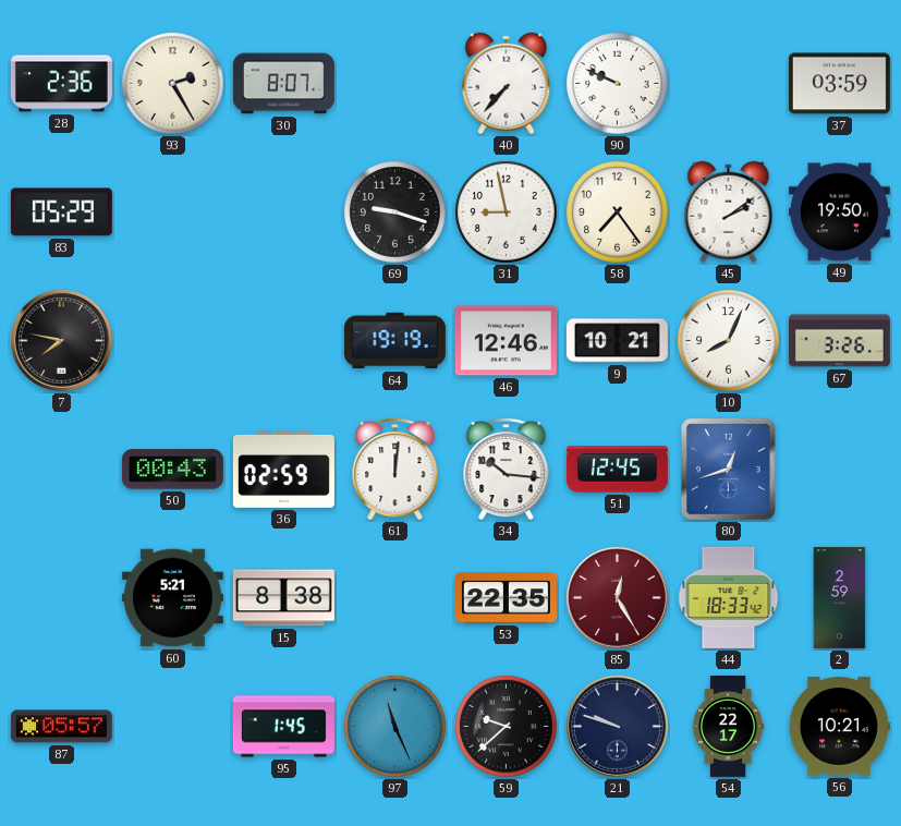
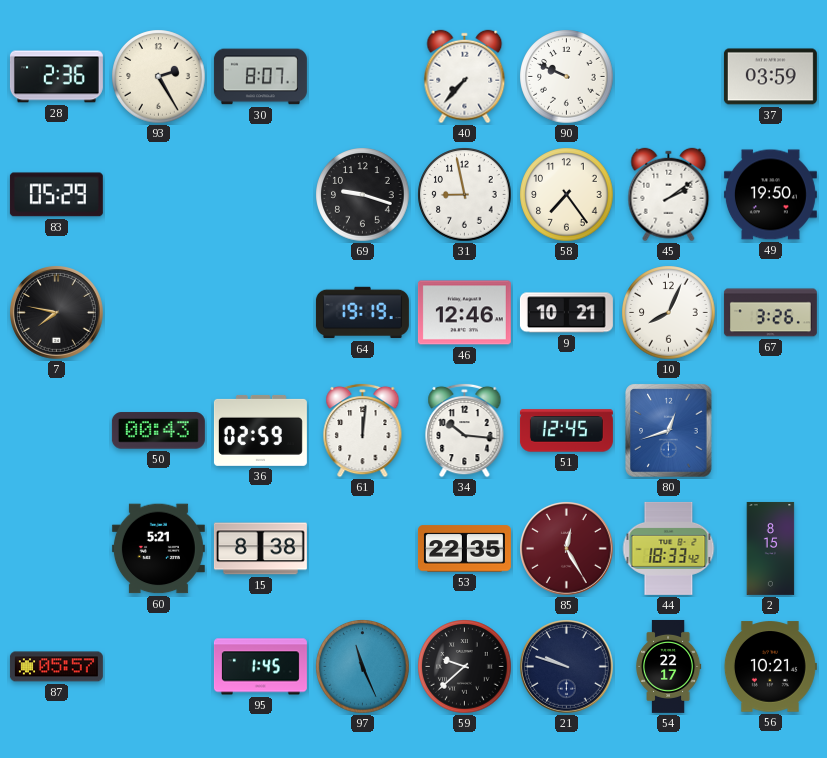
2: 2:59 -> 8:15
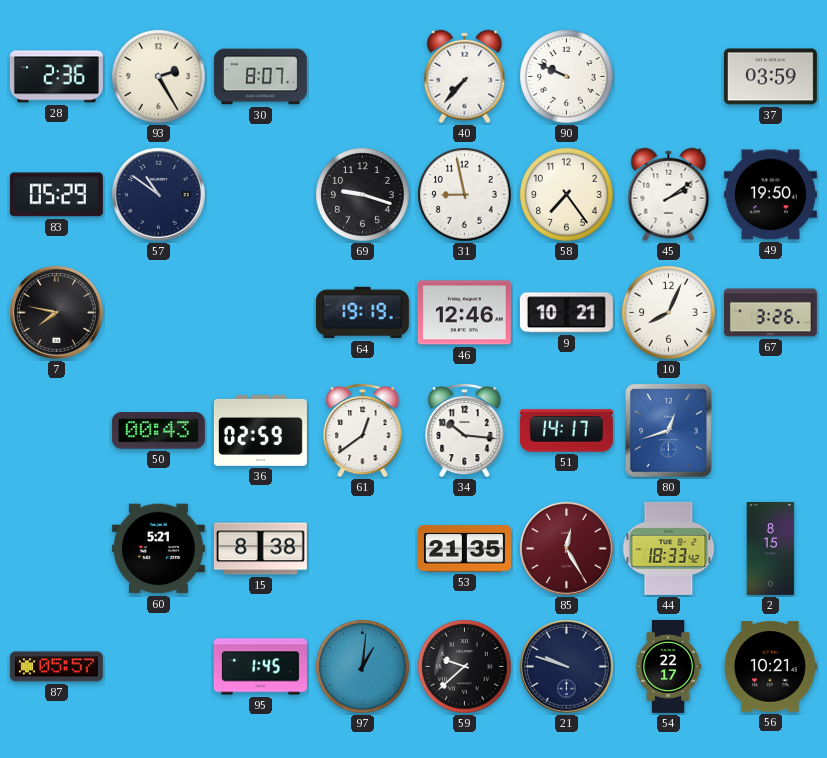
57: none -> 10:51
61: 12:01 -> 12:39
51: 12:45 -> 14:17
53: 22:35 -> 21:35
97: 11:26 -> 1:01
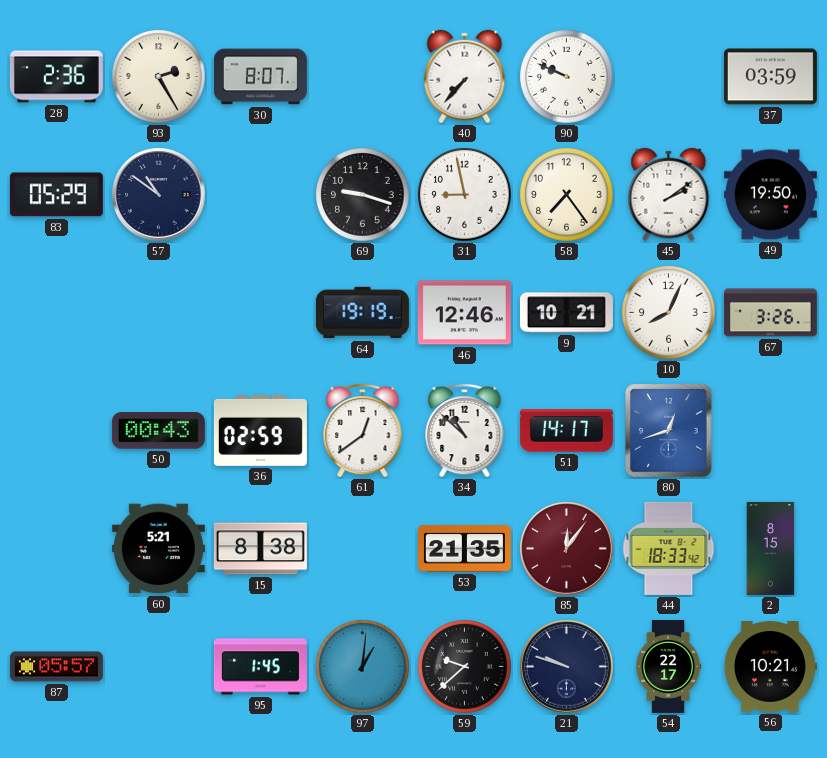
7: 7:47 -> none
34: 10:16 -> 10:52
85: 12:25 -> 12:06
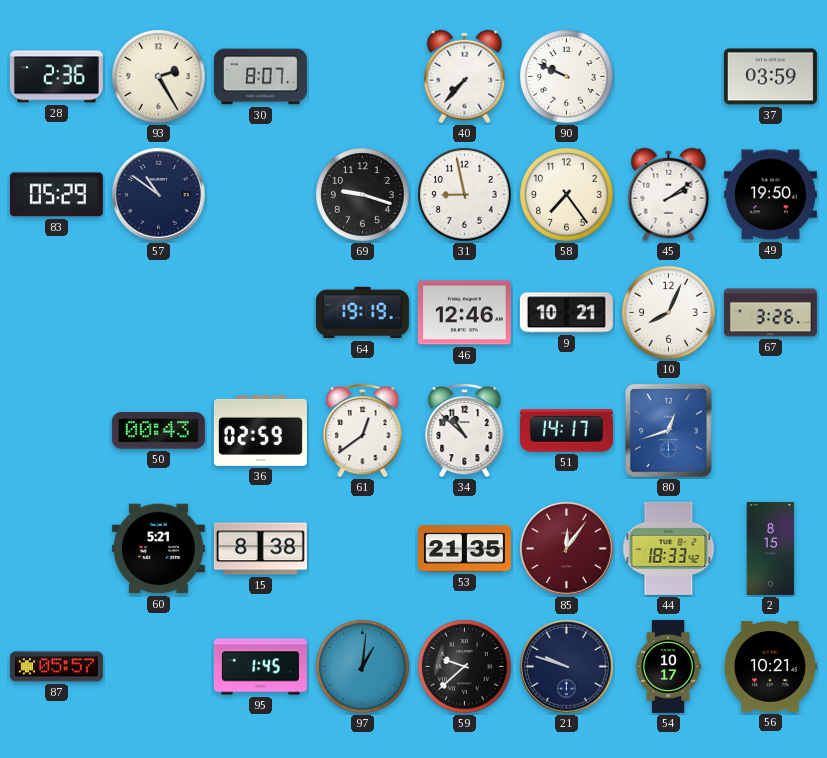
54: 22:17 -> 10:17
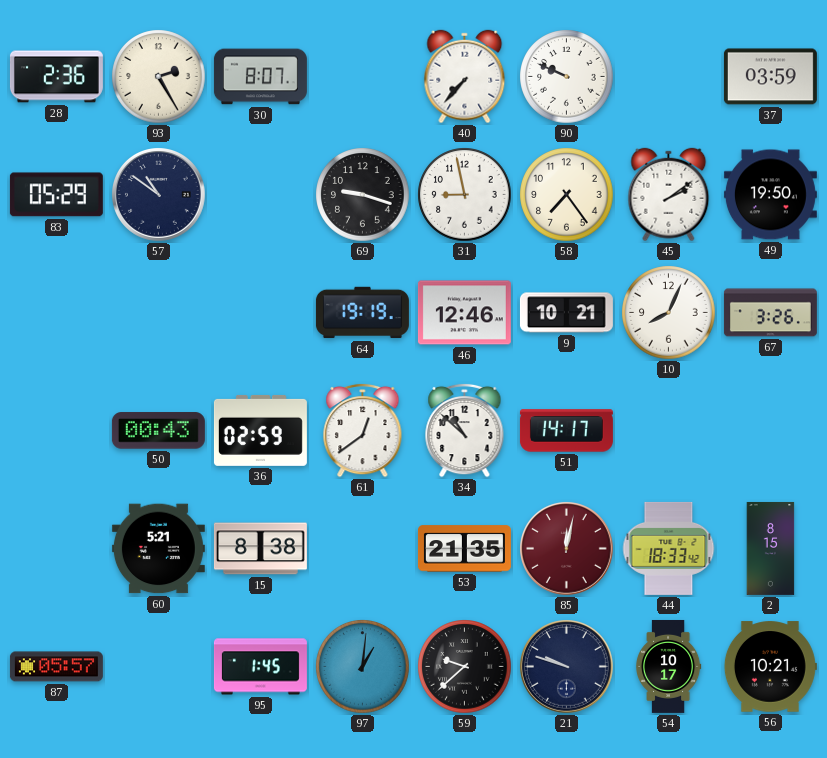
80: 12:42 -> none
85: 12:06 -> 12:02
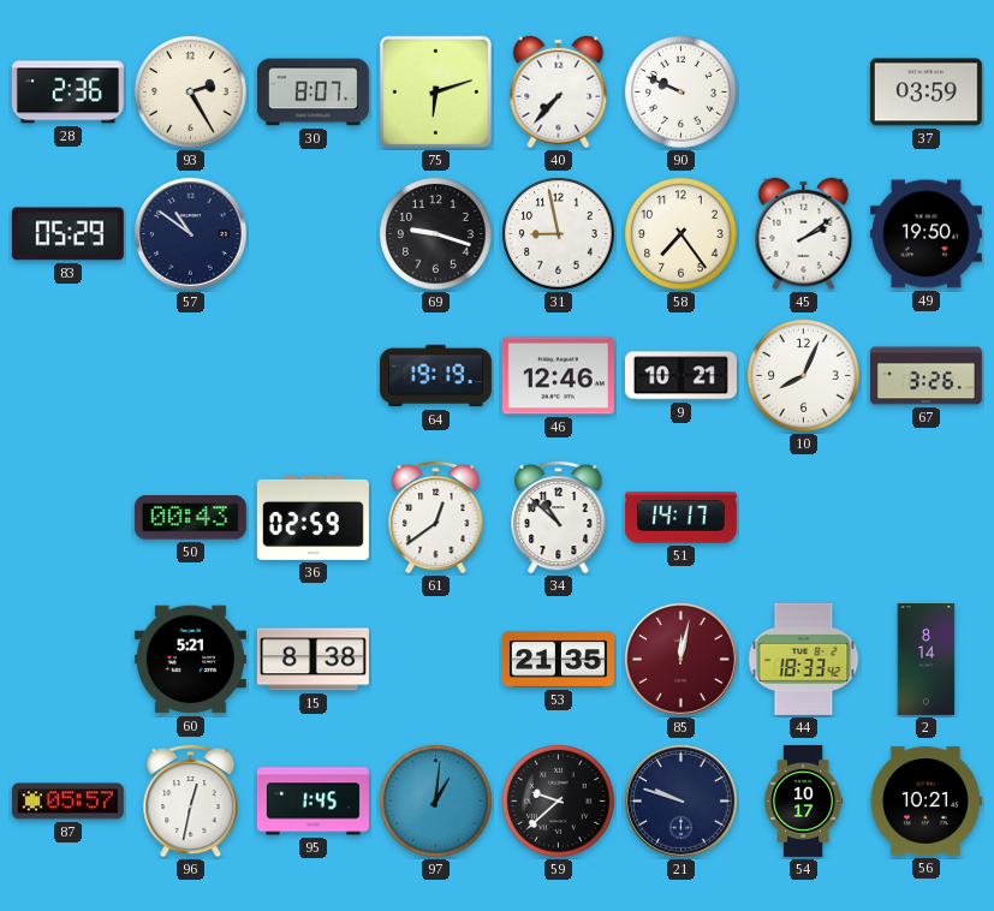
75: none -> 6:12
2: 8:15 -> 8:14
96: none -> 12:32
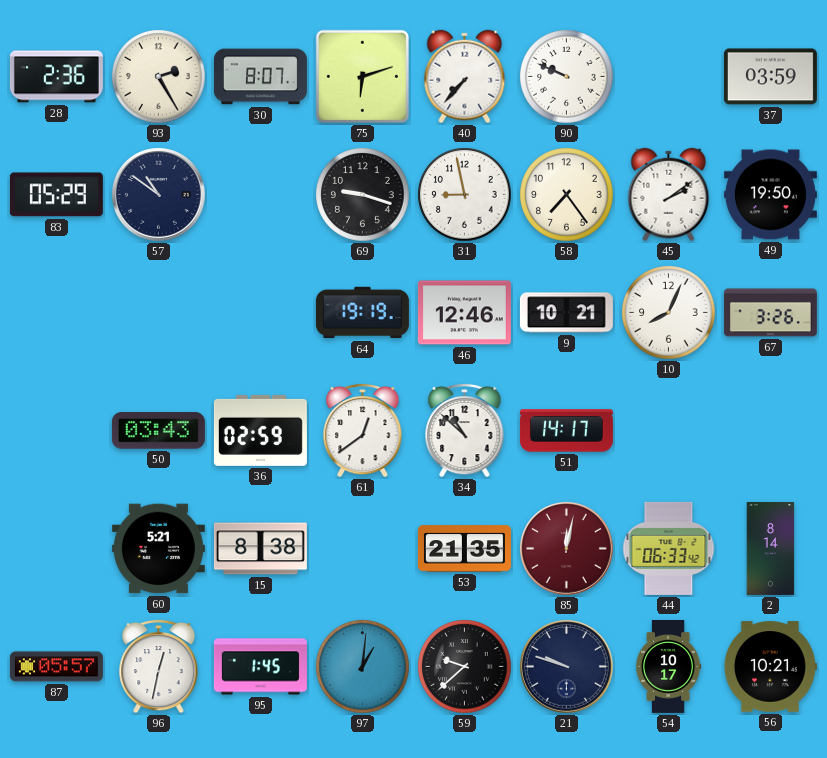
50: 00:43 -> 03:43
44: 18:33 -> 06:33
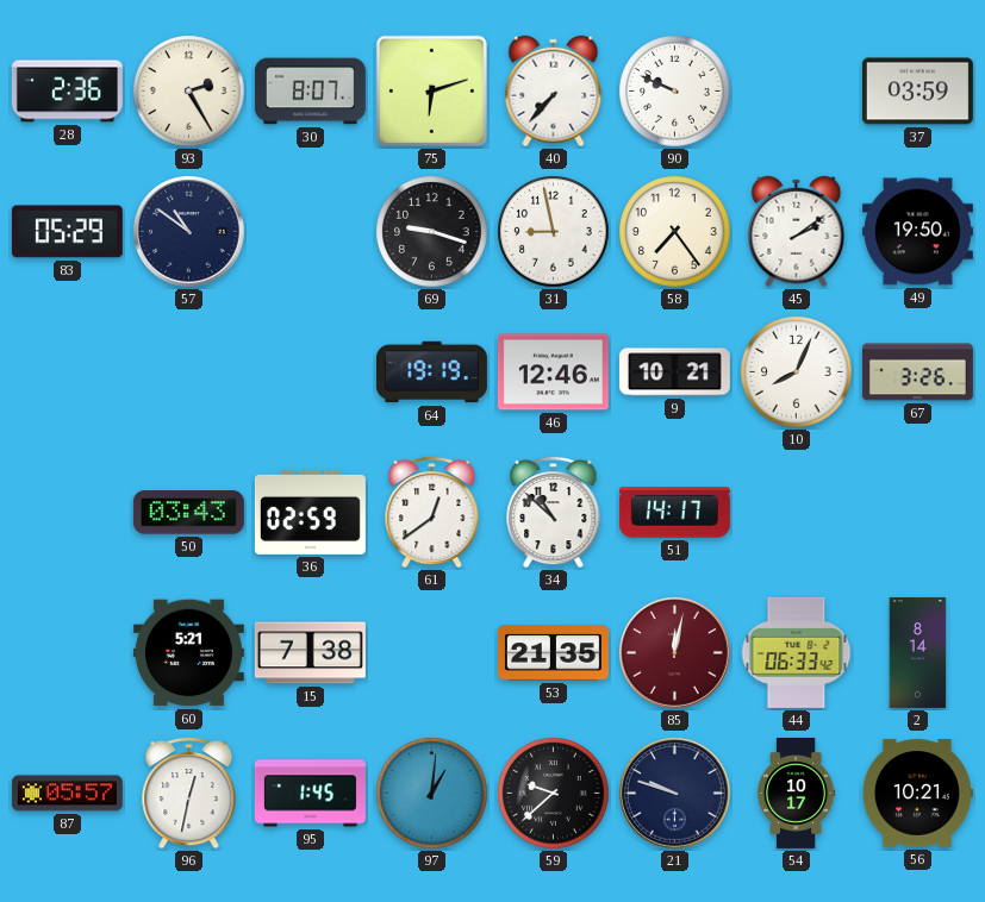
15: 8:38 -> 7:38
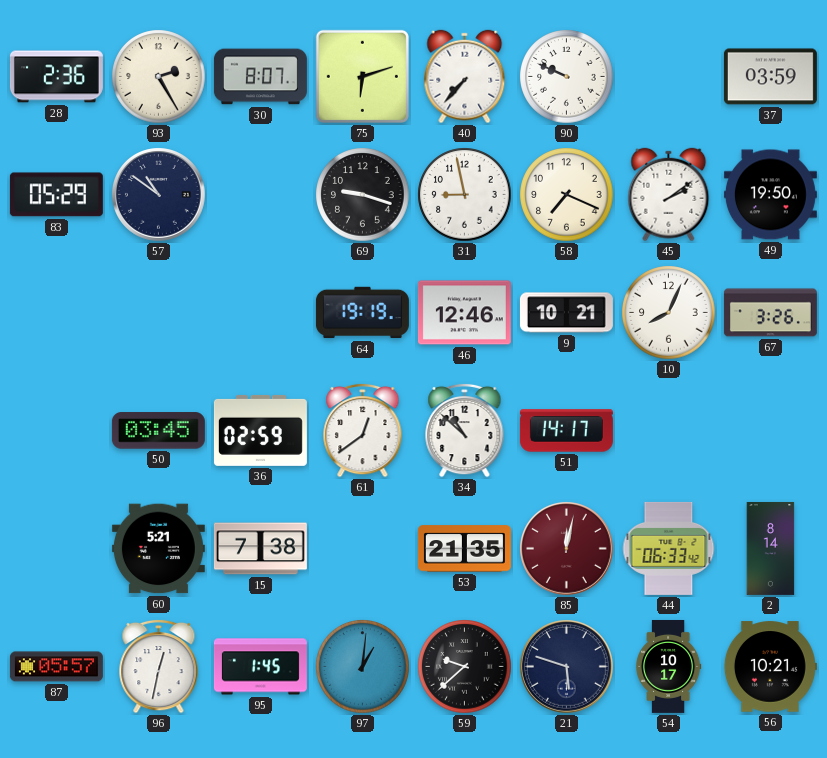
58: 7:24 -> 7:19
50: 03:43 -> 03:45
21: 9:48 -> 5:48
